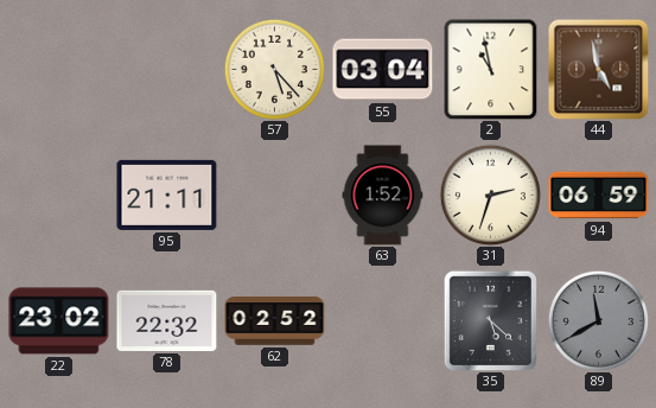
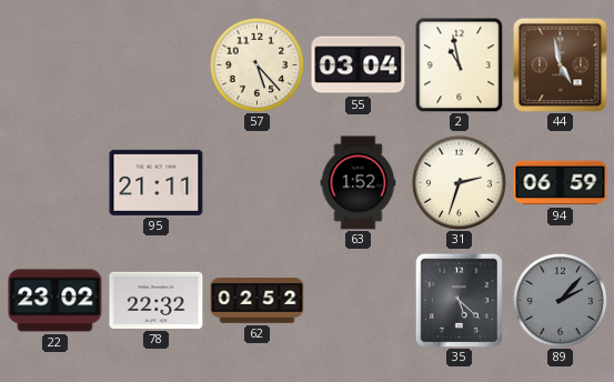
89: 11:40 -> 2:07
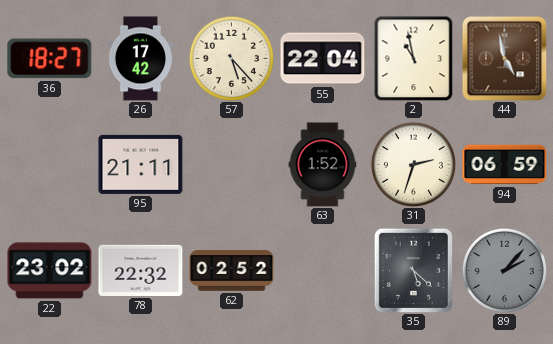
36: none -> 18:27
26: none -> 17:42
55: 03:04 -> 22:04
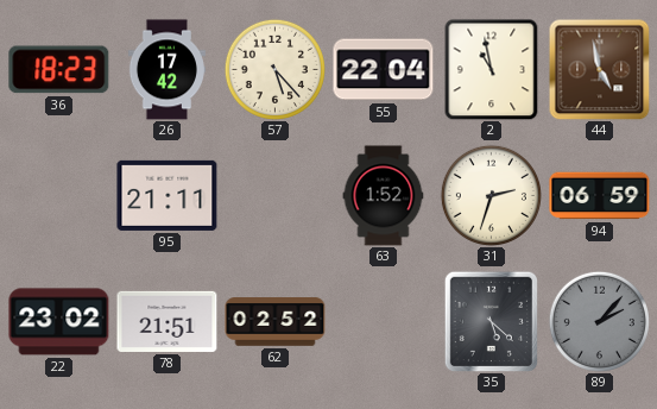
36: 18:27 -> 18:23
78: 22:32 -> 21:51
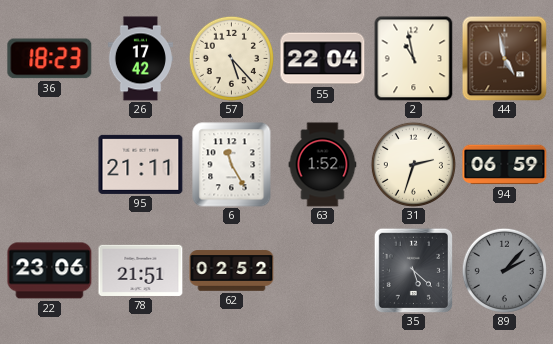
6: none -> 11:25
22: 23:02 -> 23:06
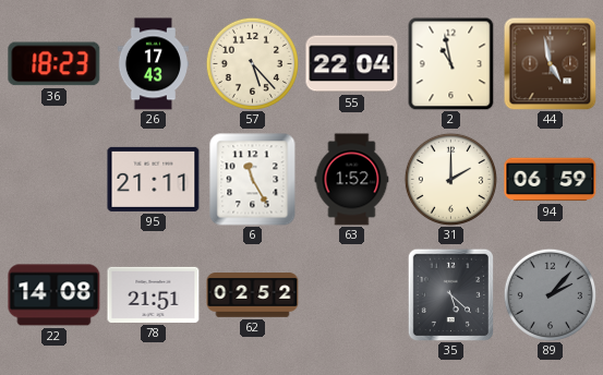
26: 17:42 -> 17:43
31: 2:33 -> 2:00
22: 23:06 -> 14:08
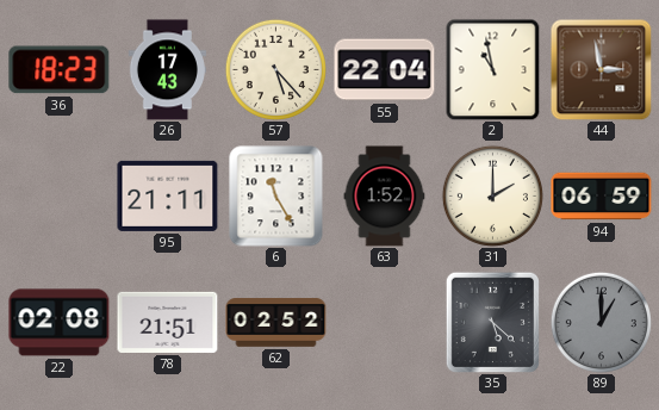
44: 4:58 -> 2:58
22: 14:08 -> 02:08
89: 2:07 -> 1:00
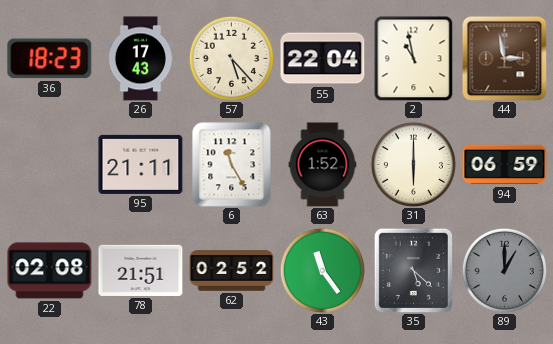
31: 2:00 -> 6:00
43: none -> 11:24
